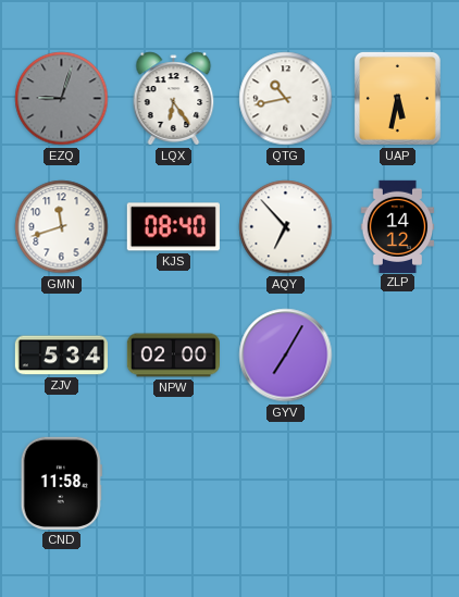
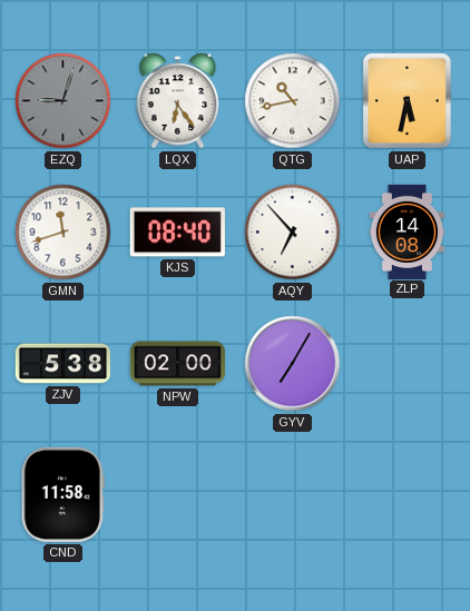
ZLP: 14:12 -> 14:08
ZJV: 5:34 -> 5:38
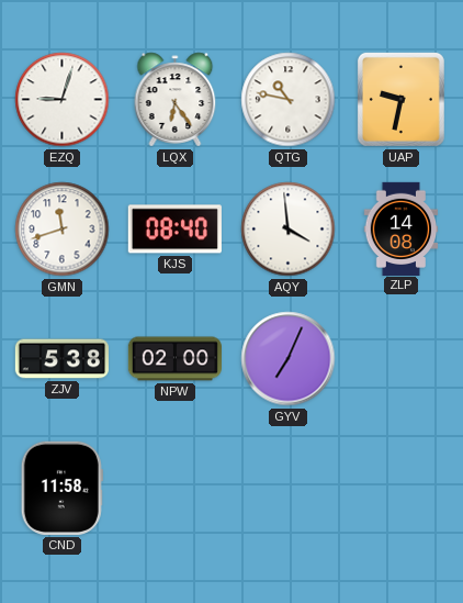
EZQ dial: grey -> white
QTG: 10:43 -> 10:47
UAP: 5:32 -> 9:32
AQY: 6:53 -> 3:59
GYV: 7:05 -> 7:04
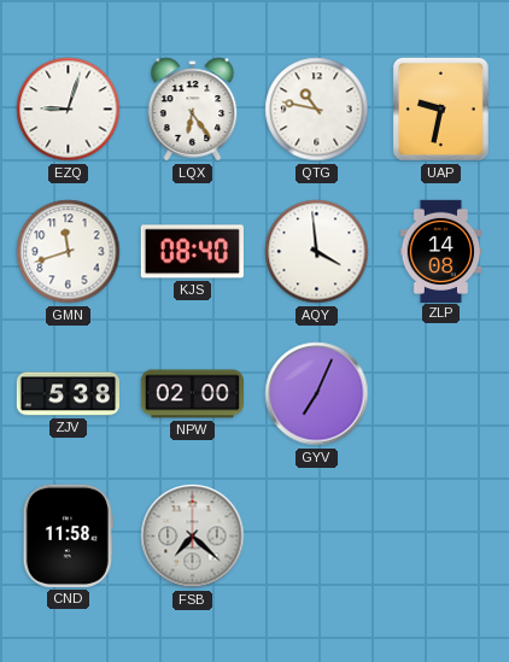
FSB: none -> 7:22
